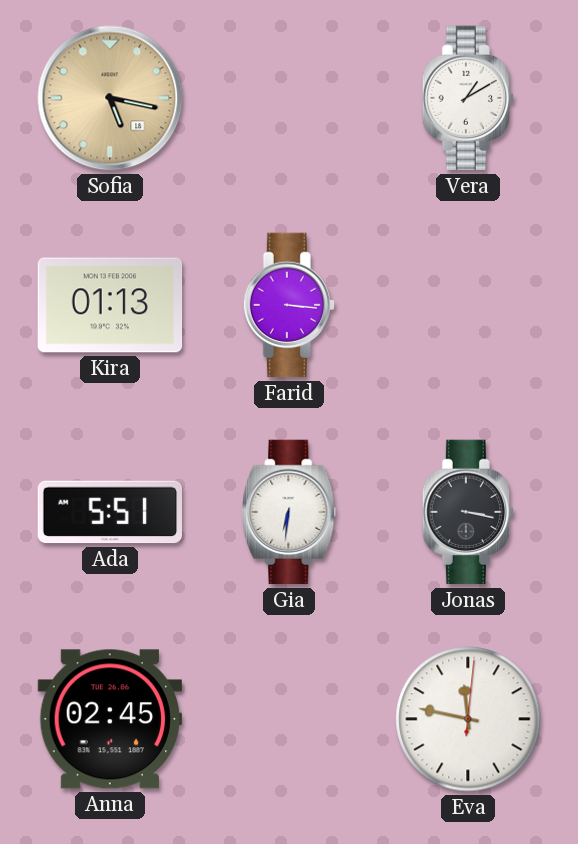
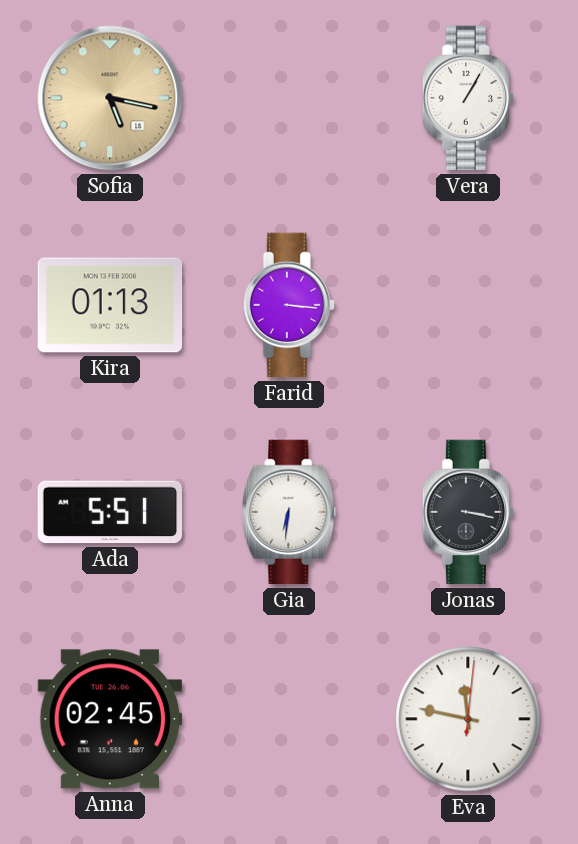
Vera: 1:10 -> 1:05
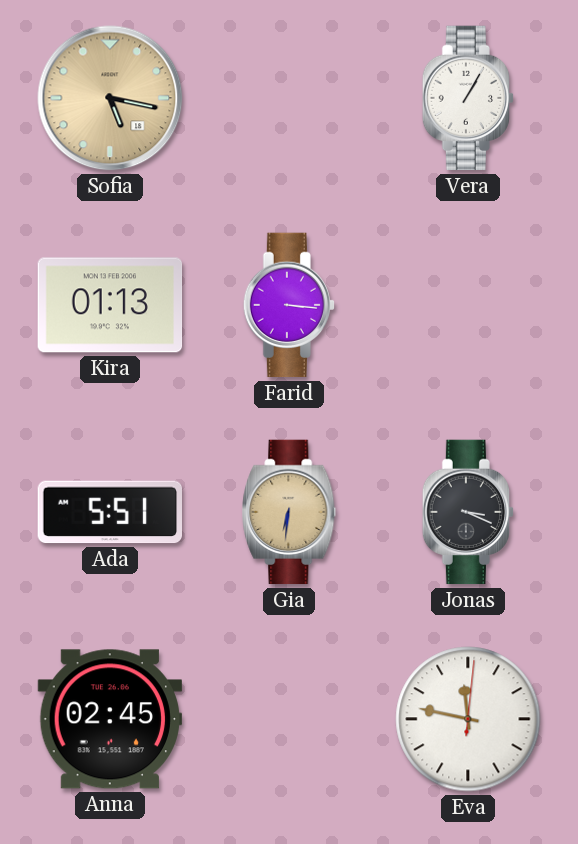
Gia dial: white -> champagne
Jonas: 3:17 -> 3:19
